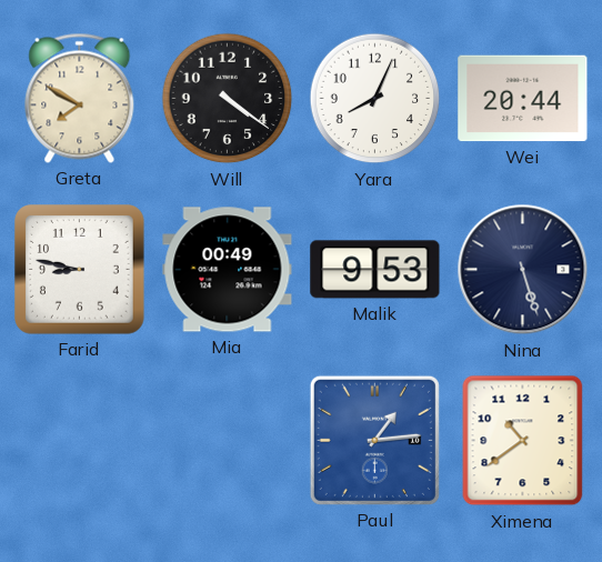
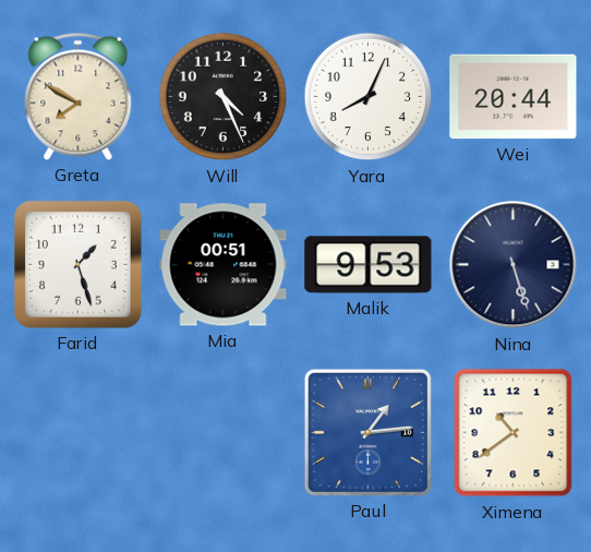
Will: 4:21 -> 4:26
Farid: 8:47 -> 1:27
Mia: 00:49 -> 00:51
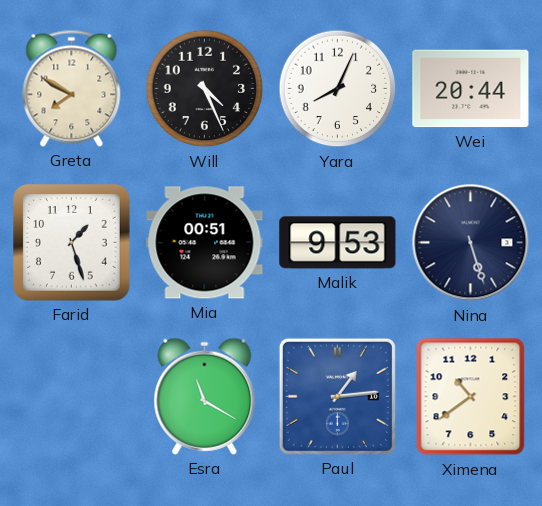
Esra: none -> 11:20
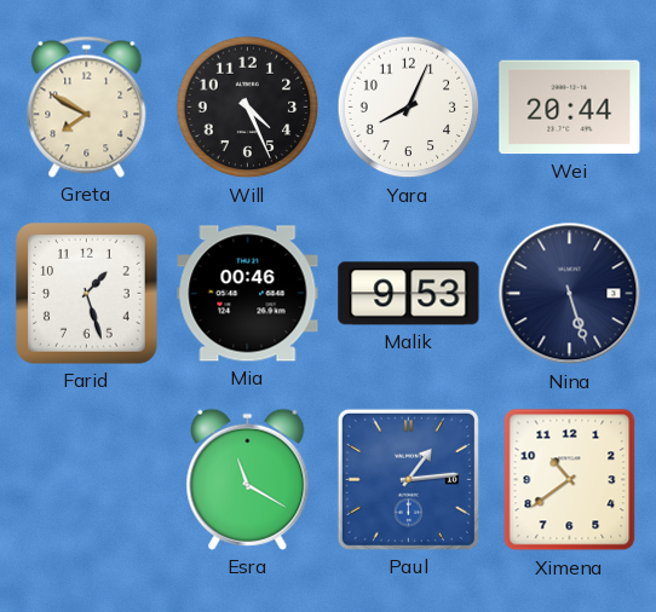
Mia: 00:51 -> 00:46
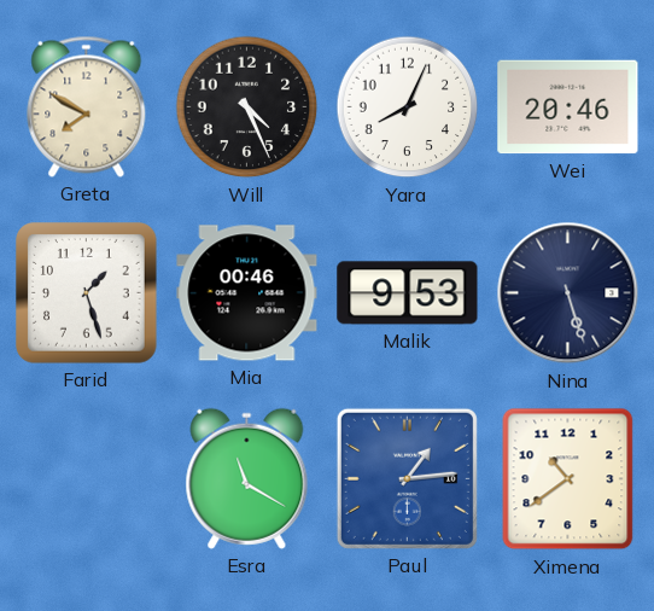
Wei: 20:44 -> 20:46
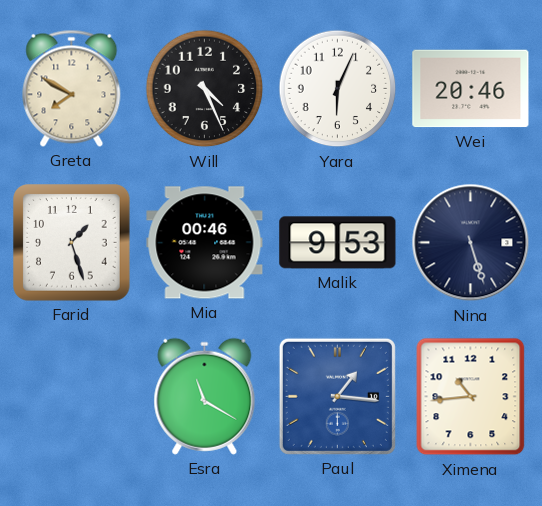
Yara: 8:04 -> 6:04
Paul: 1:14 -> 1:16
Ximena: 10:39 -> 10:44
